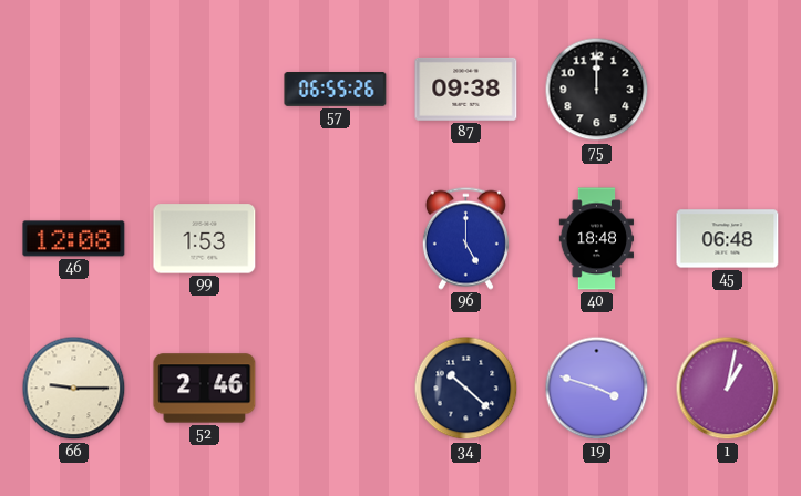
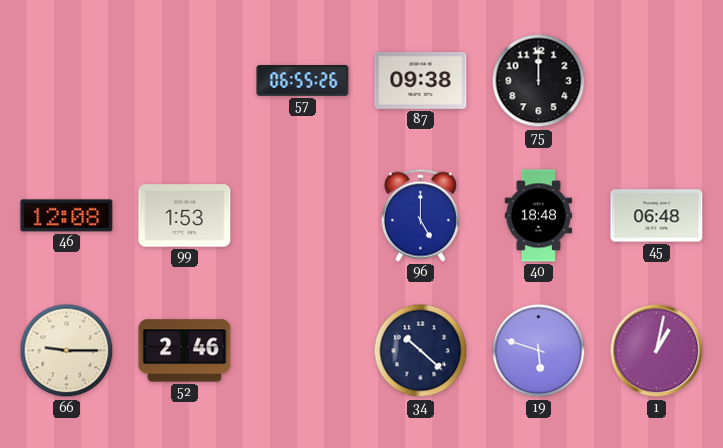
19: 3:48 -> 5:48
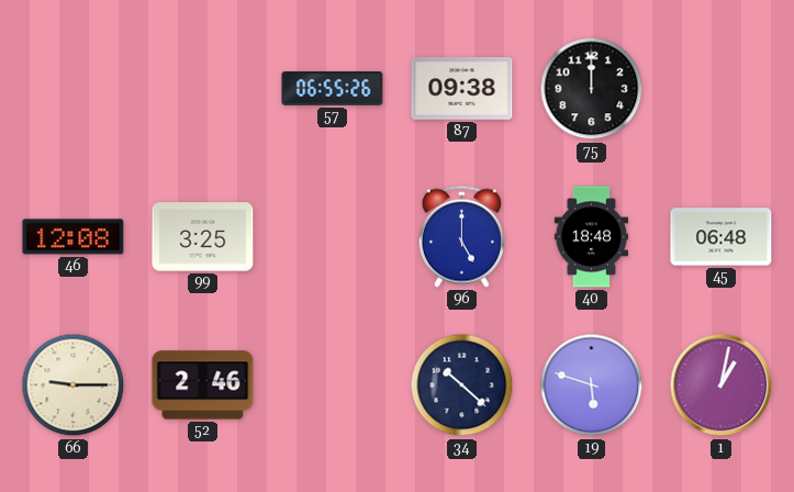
99: 1:53 -> 3:25
